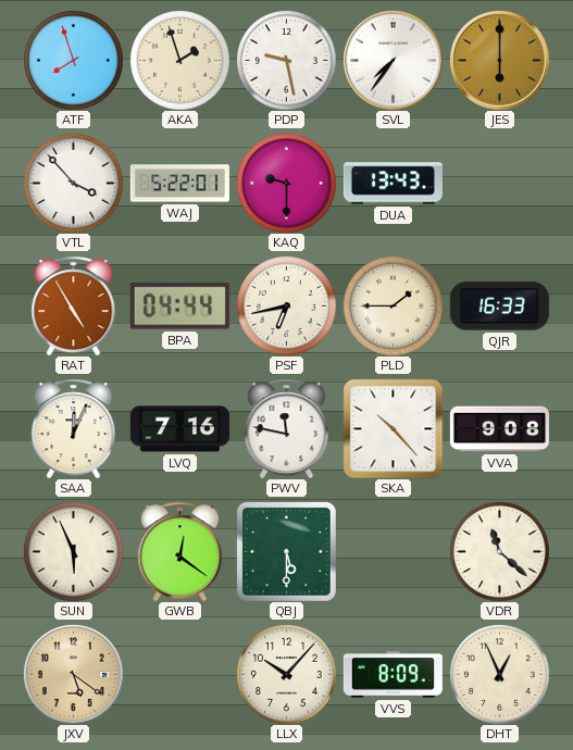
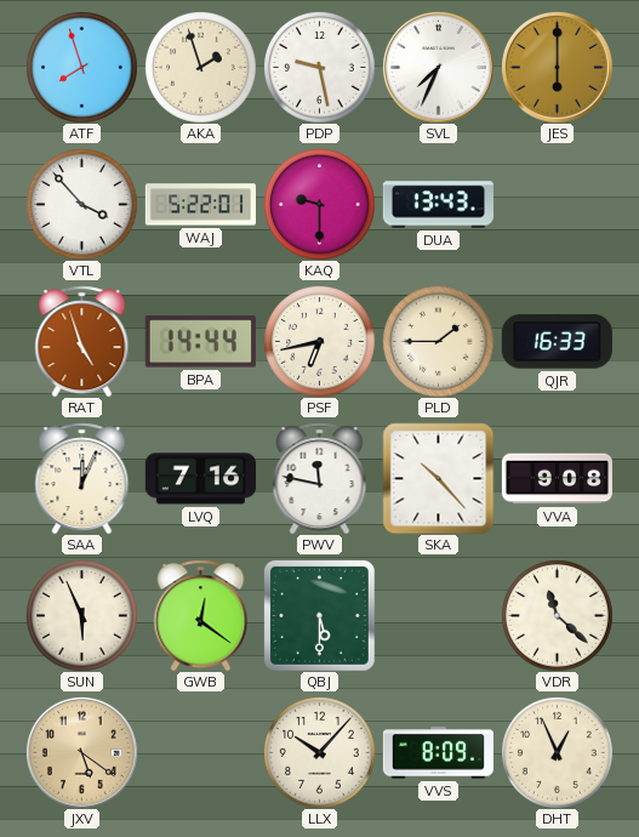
SVL: 7:36 -> 7:34
RAT: 4:55 -> 4:57
BPA: 04:44 -> 14:44
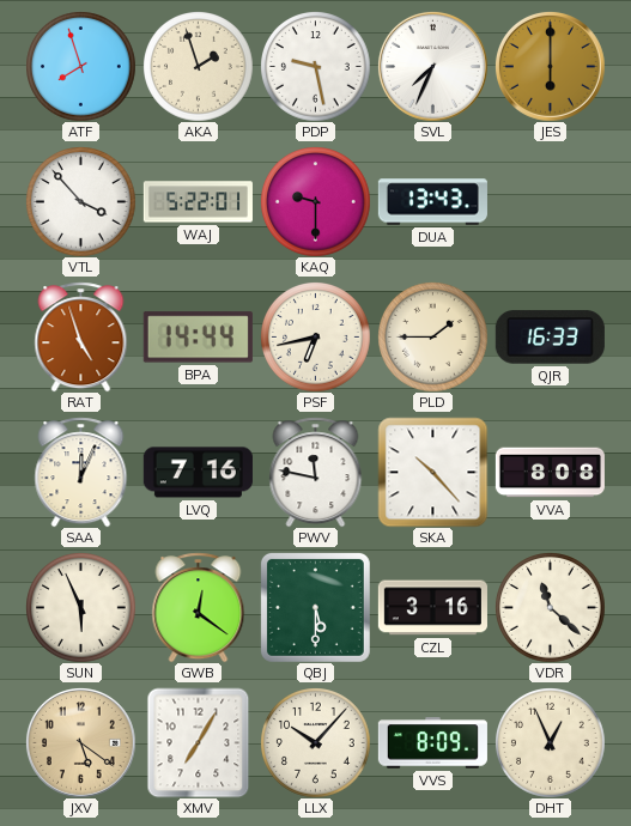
VVA: 9:08 -> 8:08
CZL: none -> 3:16
XMV: none -> 7:05
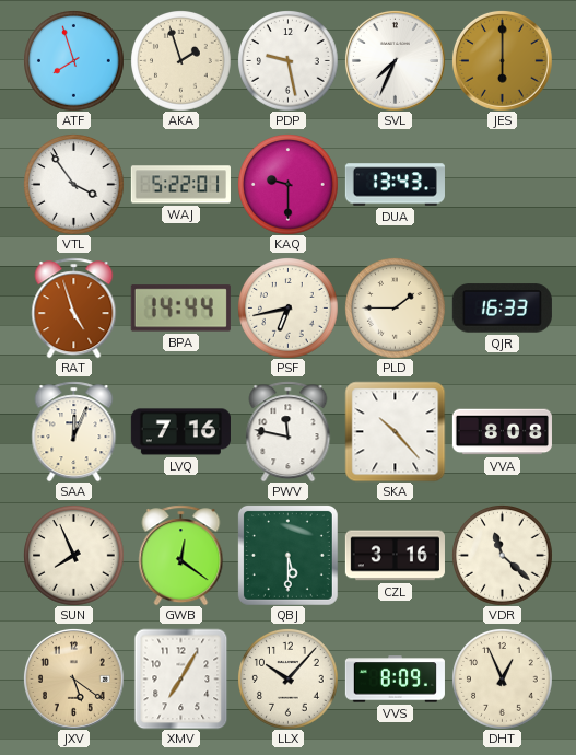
VTL: 3:53 -> 3:54
SUN: 5:56 -> 7:56
